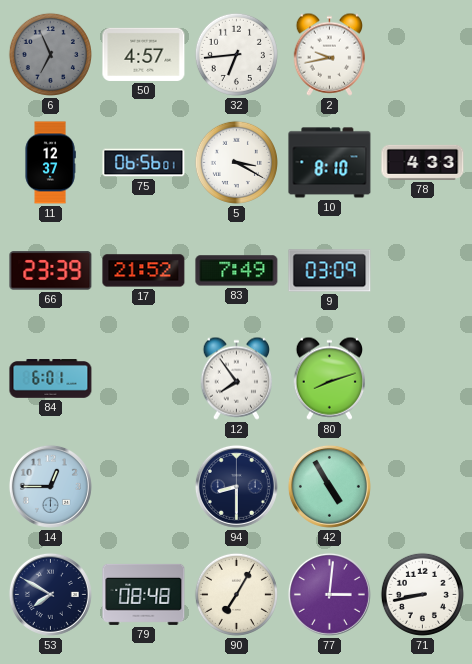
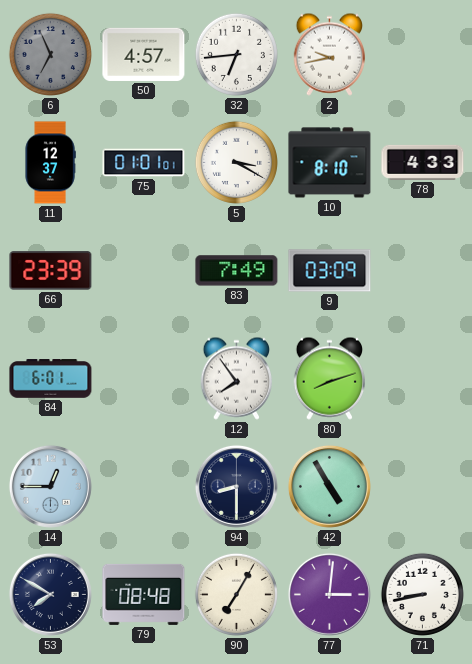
75: 06:56 -> 01:01
17: 21:52 -> none
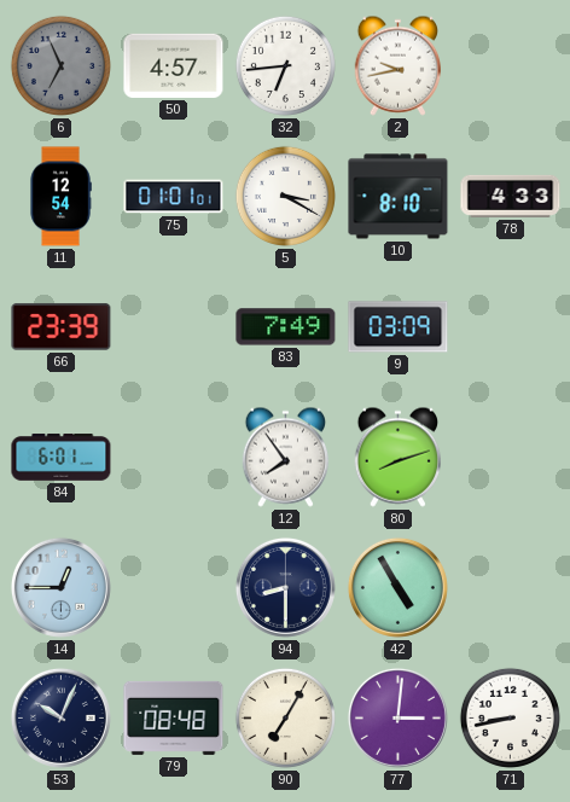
11: 12:37 -> 12:54
53: 7:50 -> 10:04
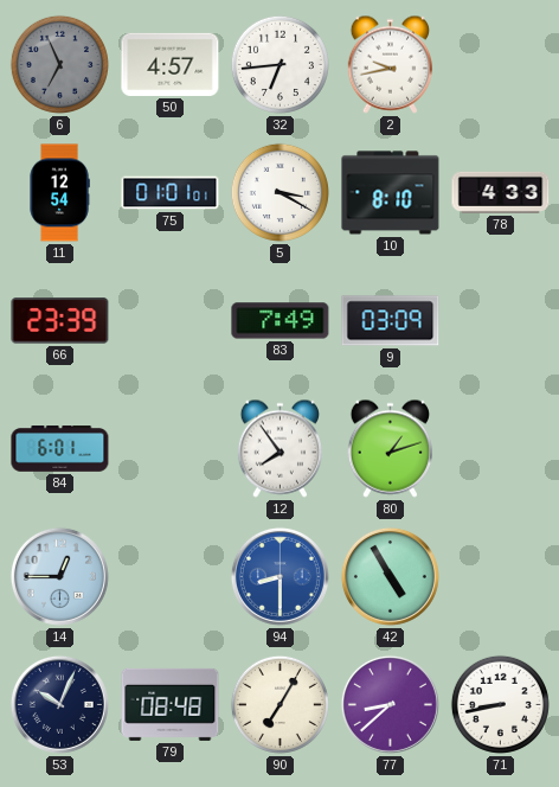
80: 8:12 -> 1:12
94 dial: navy -> blue
77: 3:01 -> 8:38
